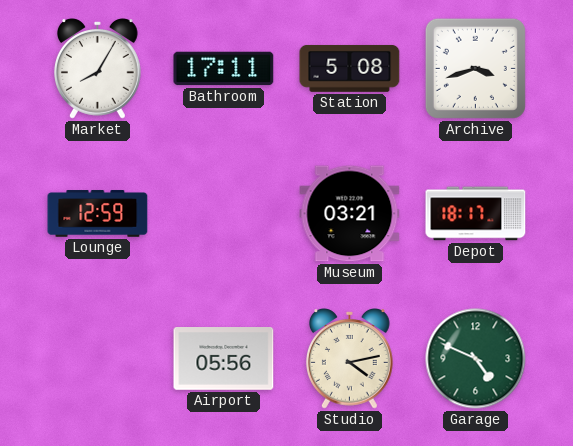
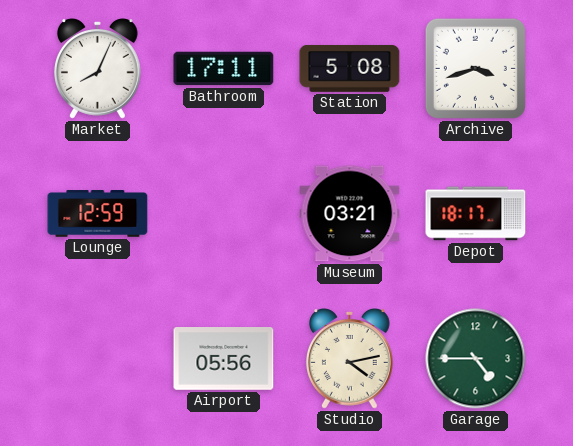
Market: 8:05 -> 8:04
Garage: 4:49 -> 4:45
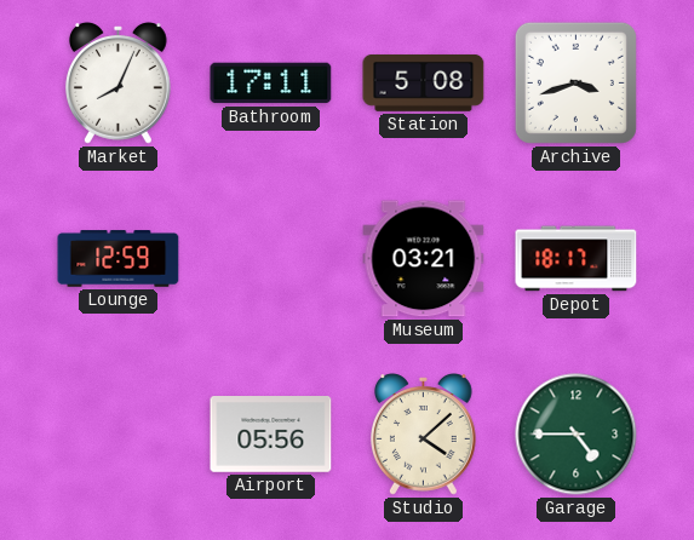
Studio: 4:13 -> 4:08
